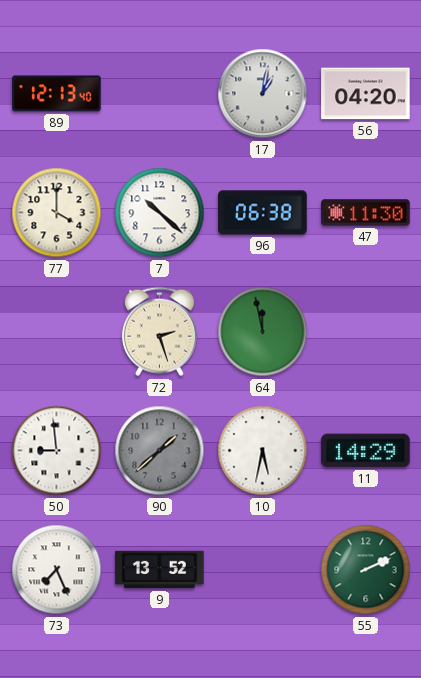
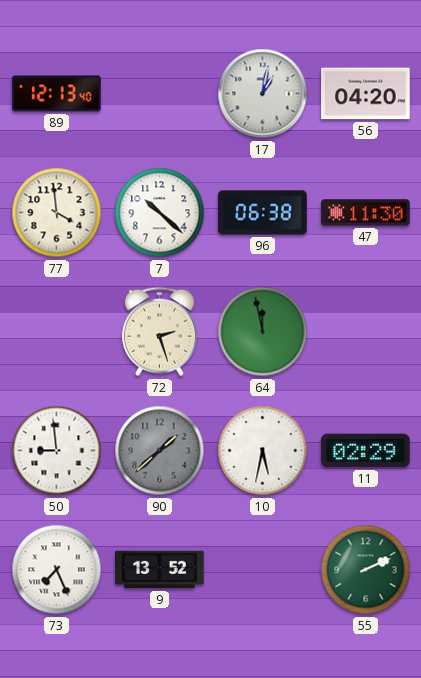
77: 4:00 -> 3:59
11: 14:29 -> 02:29
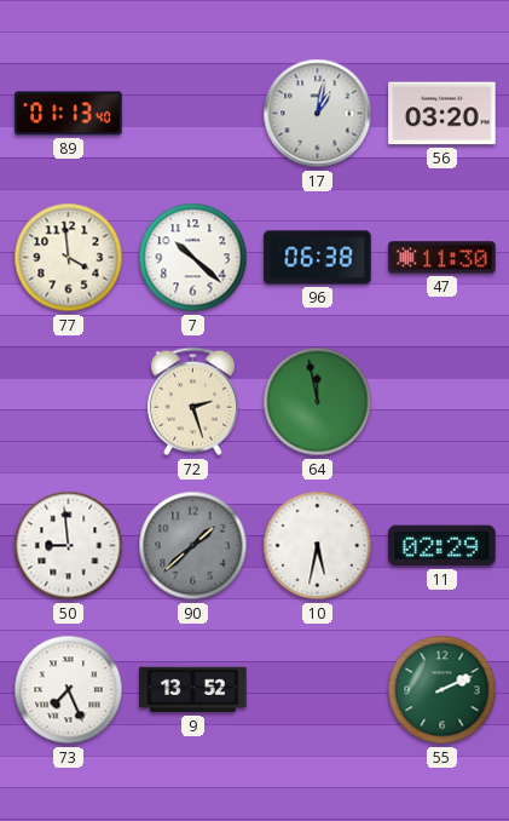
89: 12:13 -> 01:13
56: 04:20 -> 03:20
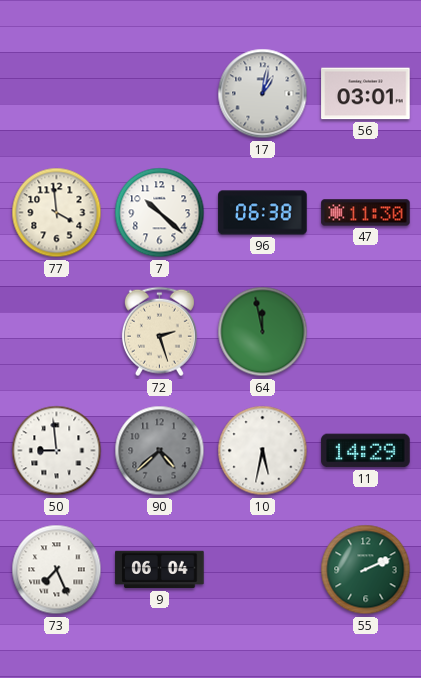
89: 01:13 -> none
56: 03:20 -> 03:01
90: 1:38 -> 4:38
11: 02:29 -> 14:29
9: 13:52 -> 06:04
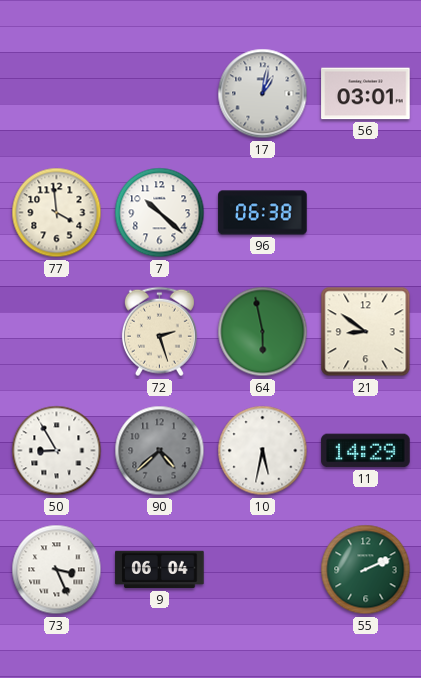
47: 11:30 -> none
64: 11:58 -> 5:58
21: none -> 8:51
50: 8:59 -> 8:55
73: 7:26 -> 3:26
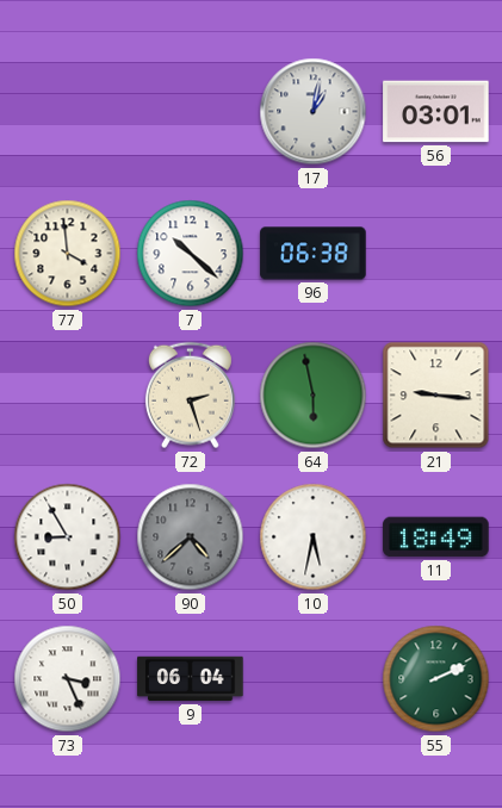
21: 8:51 -> 9:16
11: 14:29 -> 18:49
